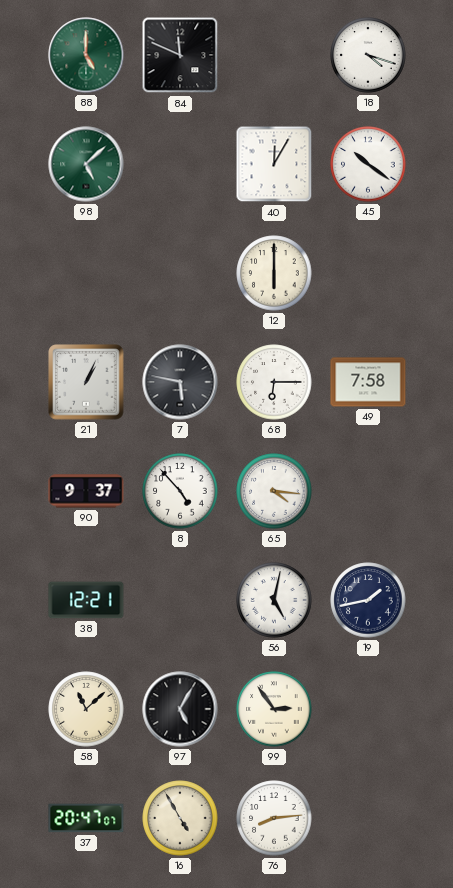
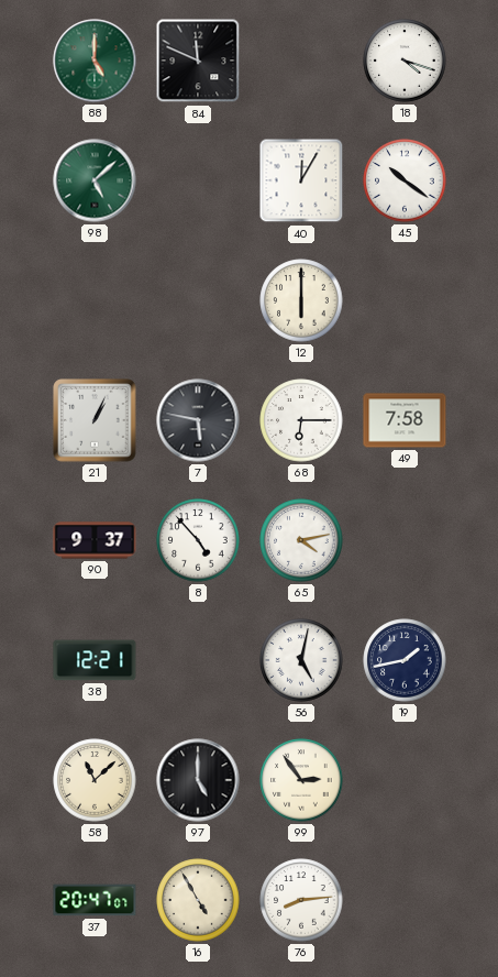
65: 4:16 -> 4:13
97: 5:05 -> 5:00
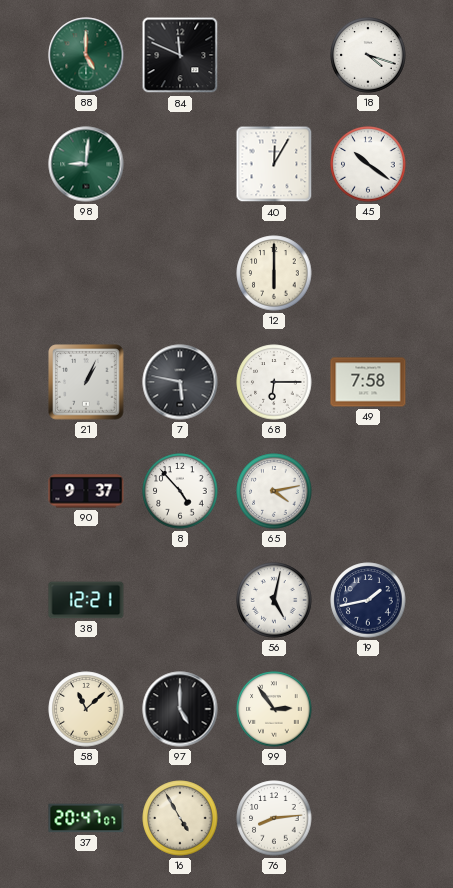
98: 5:08 -> 9:01
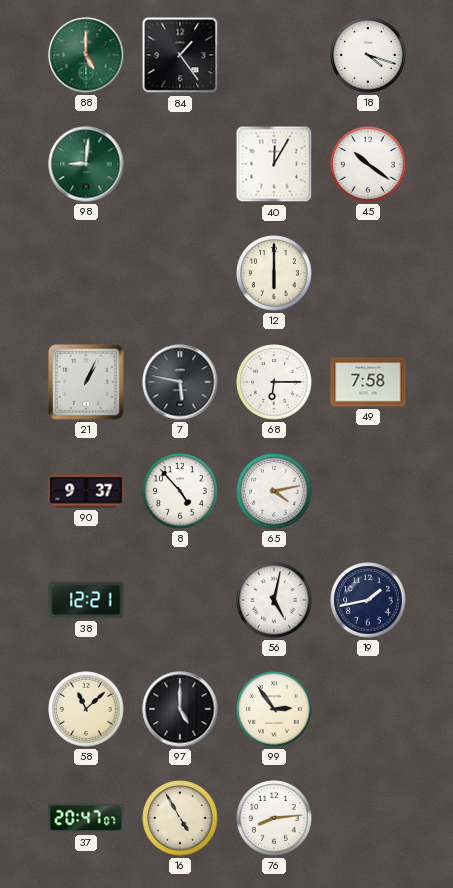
84: 11:49 -> 1:24
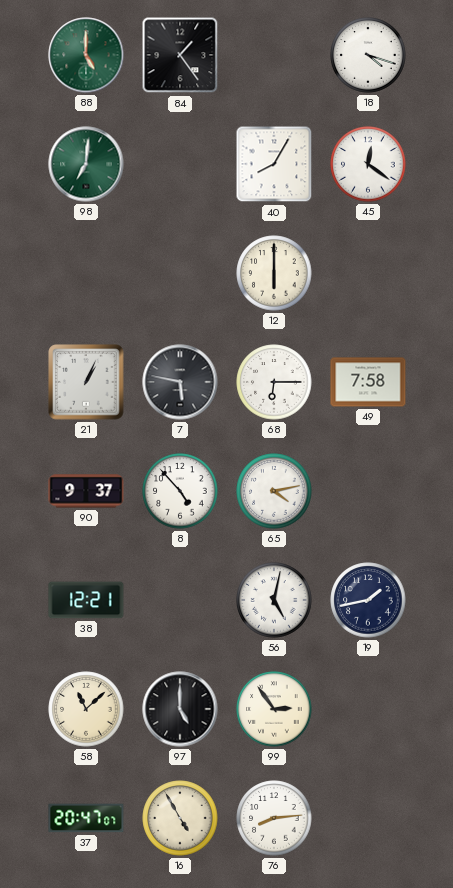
98: 9:01 -> 7:01
40: 12:05 -> 8:05
45: 10:21 -> 12:21
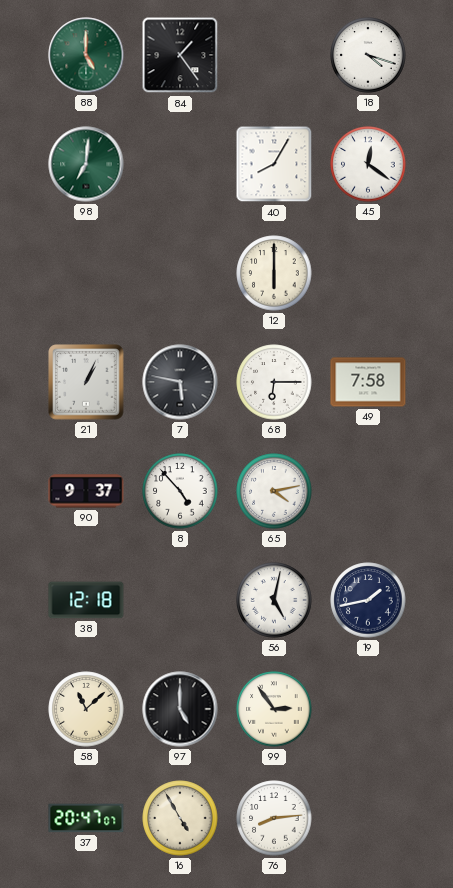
38: 12:21 -> 12:18
